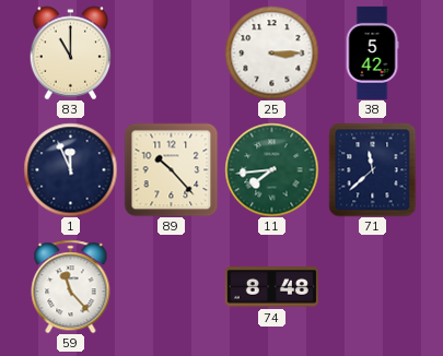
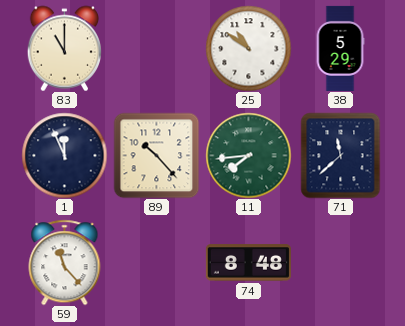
25: 3:15 -> 10:51
38: 5:42 -> 5:29
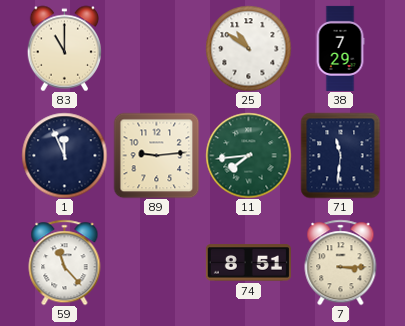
38: 5:29 -> 7:29
89: 10:23 -> 9:14
71: 11:38 -> 11:31
74: 8:48 -> 8:51
7: none -> 3:15
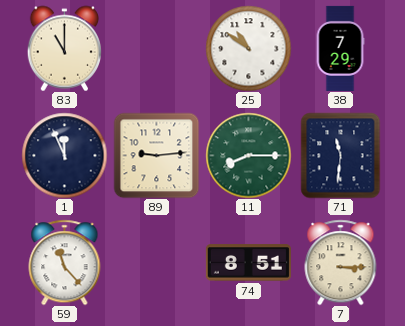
11: 7:44 -> 8:15
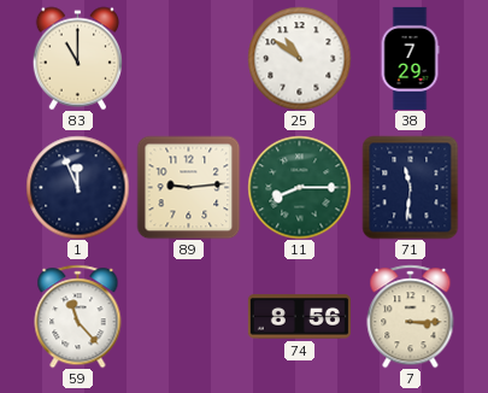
74: 8:51 -> 8:56
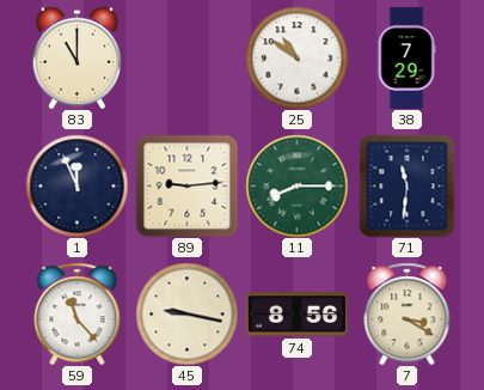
45: none -> 9:17
7: 3:15 -> 3:20
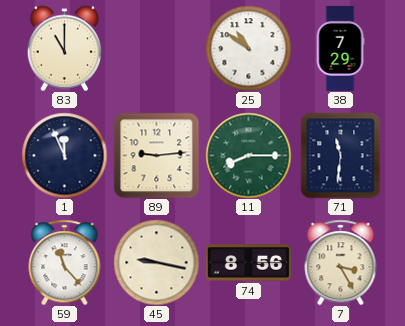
7: 3:20 -> 3:25
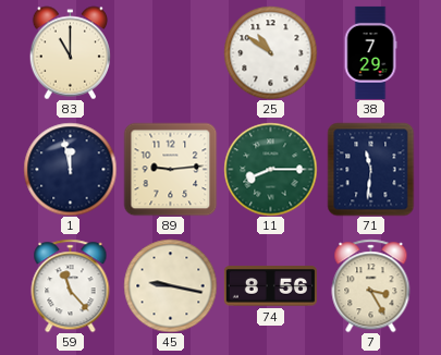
1: 11:56 -> 11:58
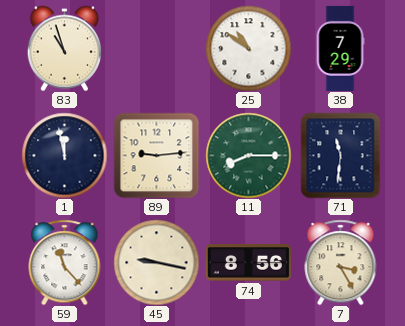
83: 11:00 -> 10:57
